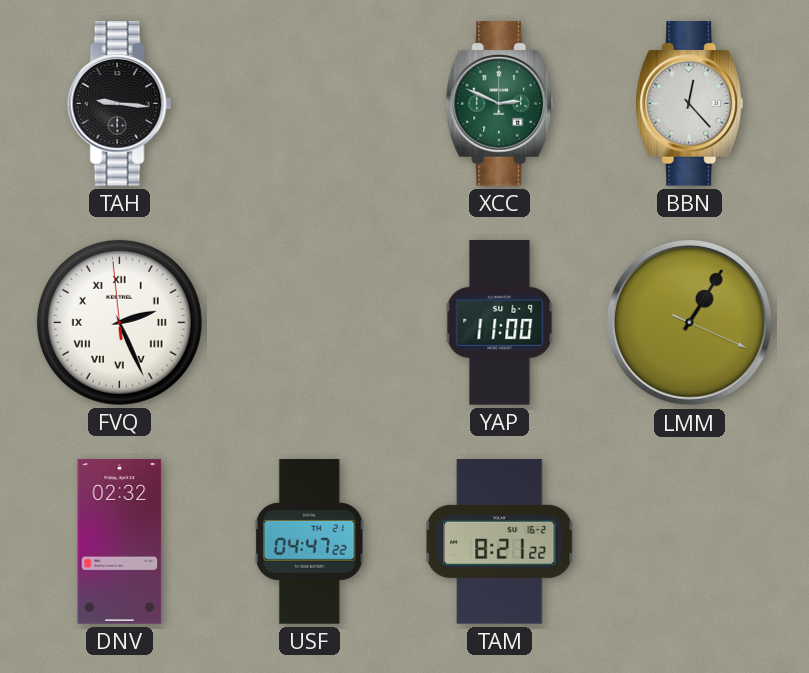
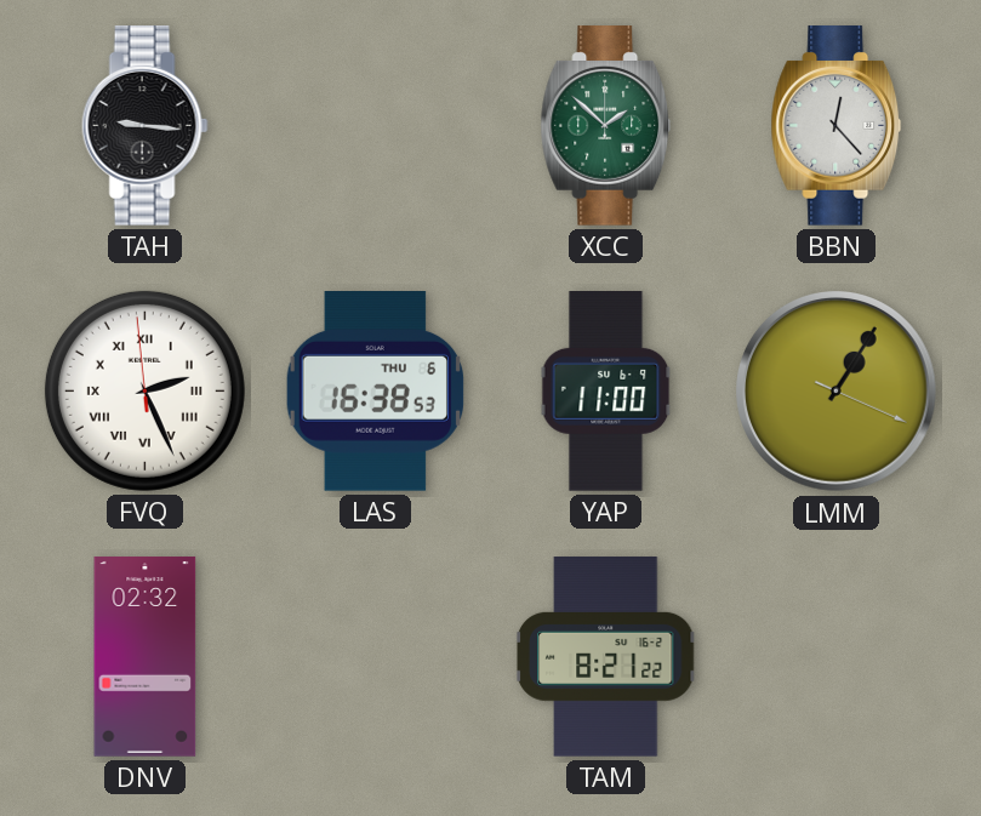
XCC: 2:49 -> 1:52
LAS: none -> 16:38
USF: 04:47 -> none
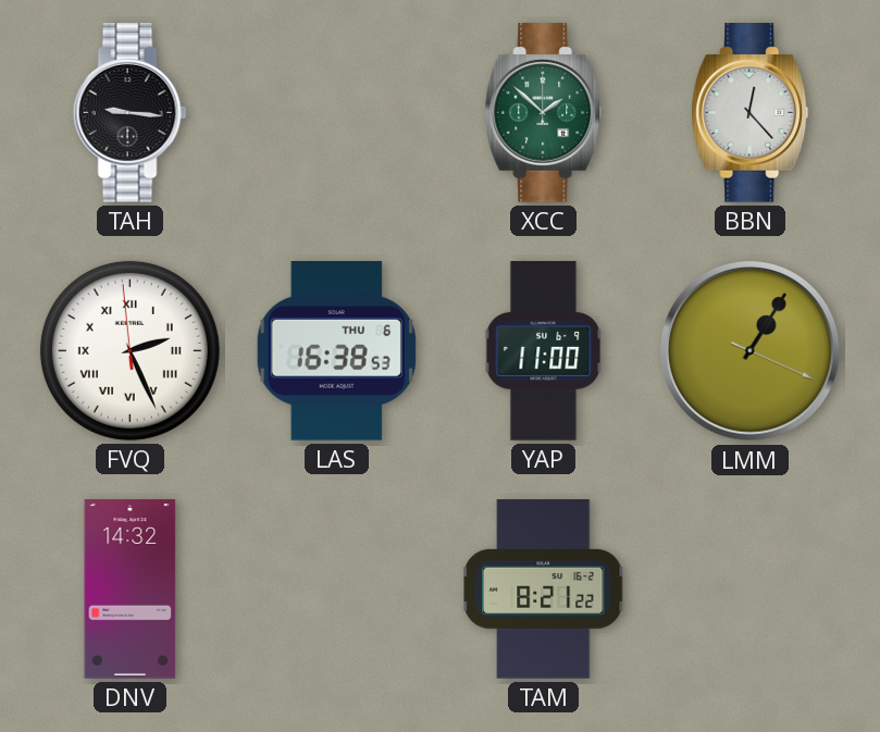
DNV: 02:32 -> 14:32
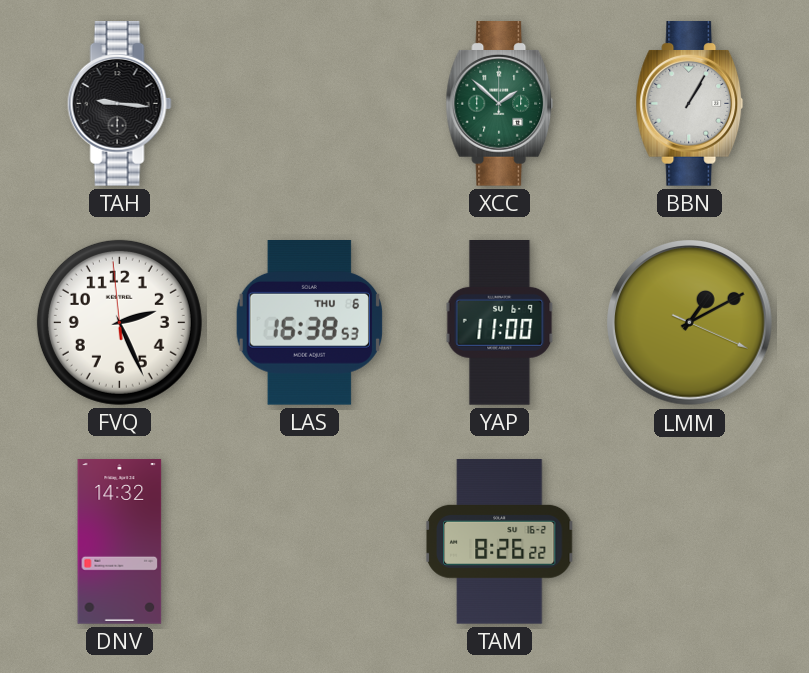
BBN: 12:23 -> 1:05
FVQ numerals: Roman -> Arabic
LMM: 1:05 -> 1:10
TAM: 8:21 -> 8:26
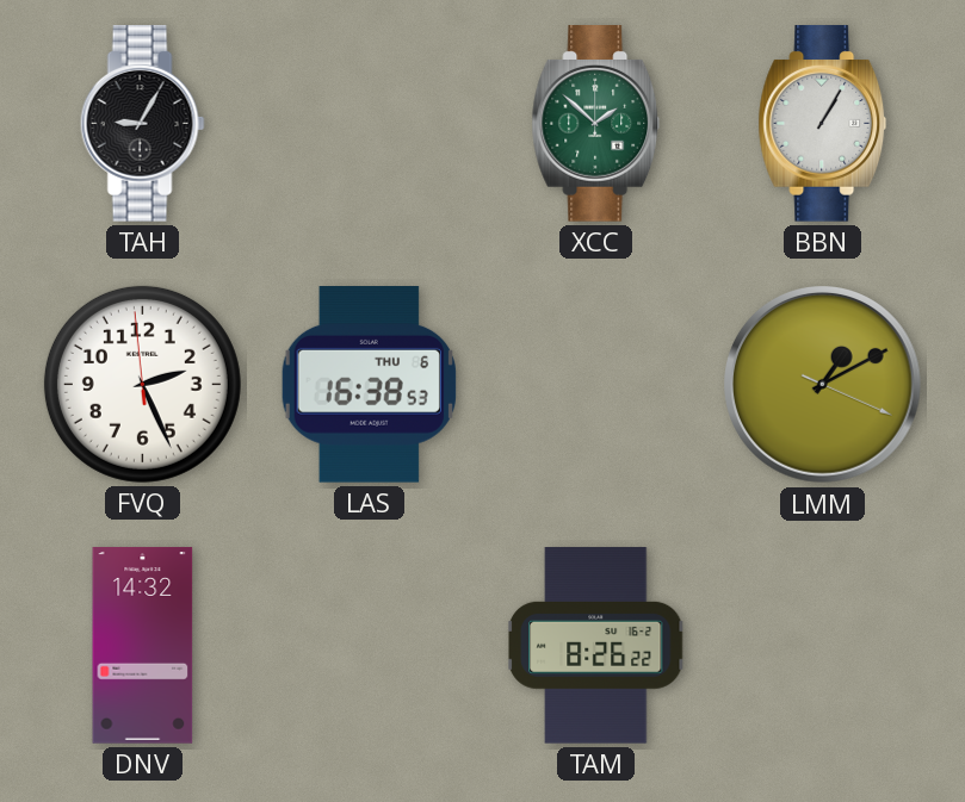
TAH: 9:16 -> 9:05
YAP: 11:00 -> none
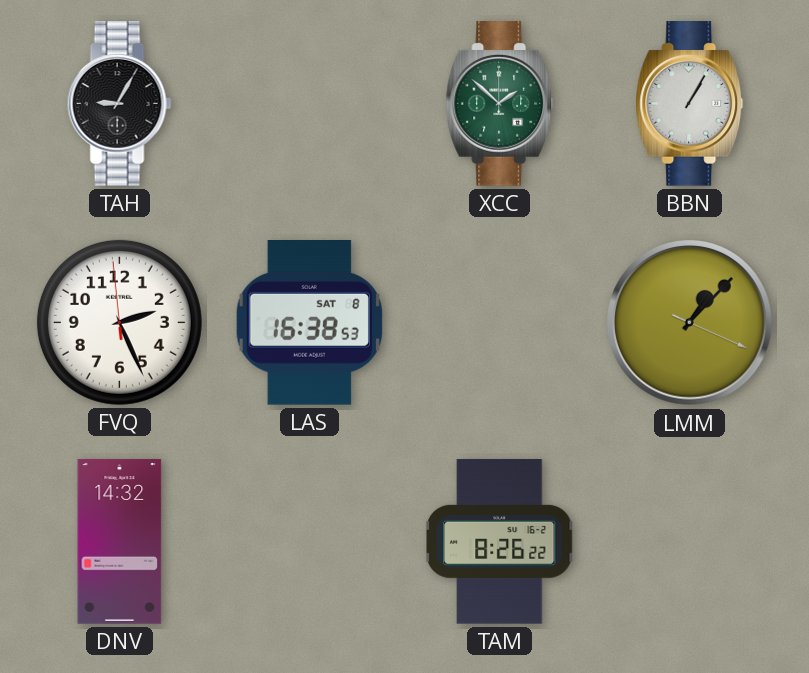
LAS date: THU 6 -> SAT 8
LMM: 1:10 -> 1:07
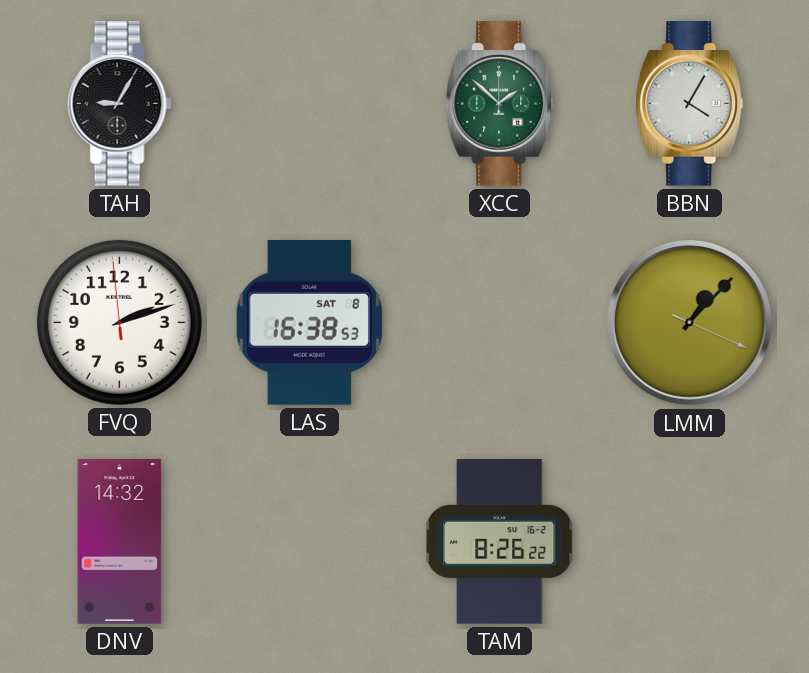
BBN: 1:05 -> 4:05
FVQ: 2:25 -> 2:11
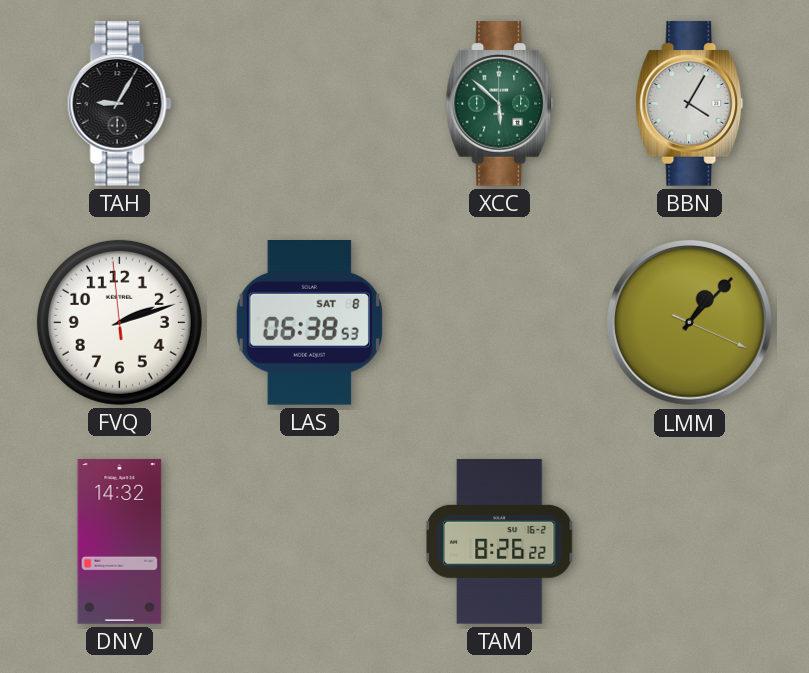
XCC: 1:52 -> 5:52
LAS: 16:38 -> 06:38
